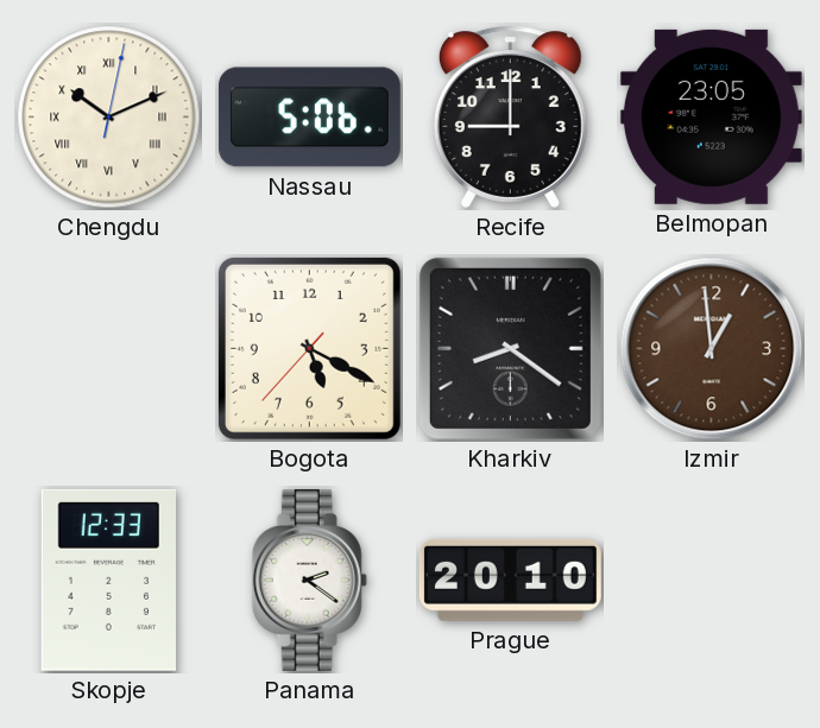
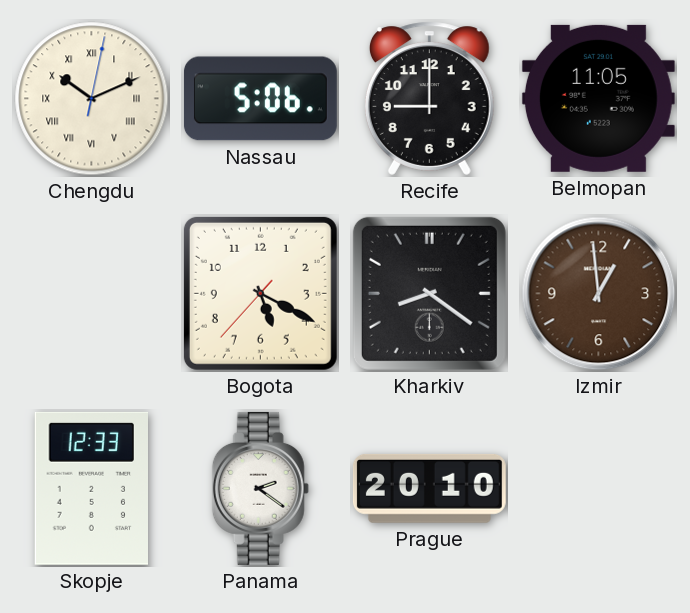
Belmopan: 23:05 -> 11:05
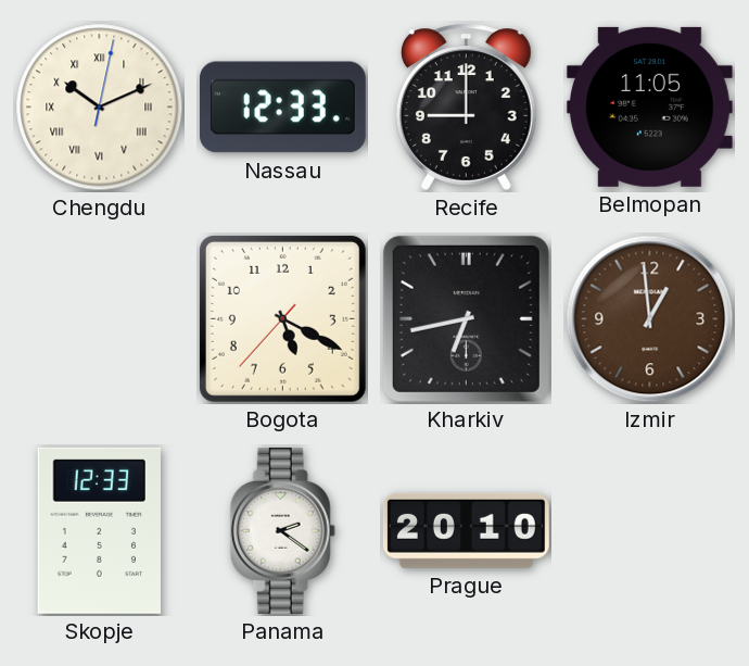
Nassau: 5:06 -> 12:33
Kharkiv: 8:21 -> 6:43
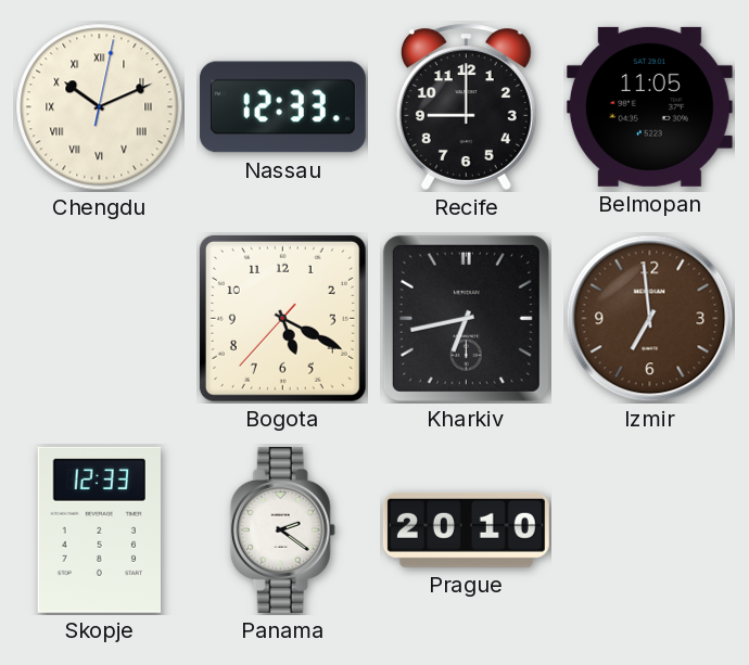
Izmir: 12:59 -> 6:59
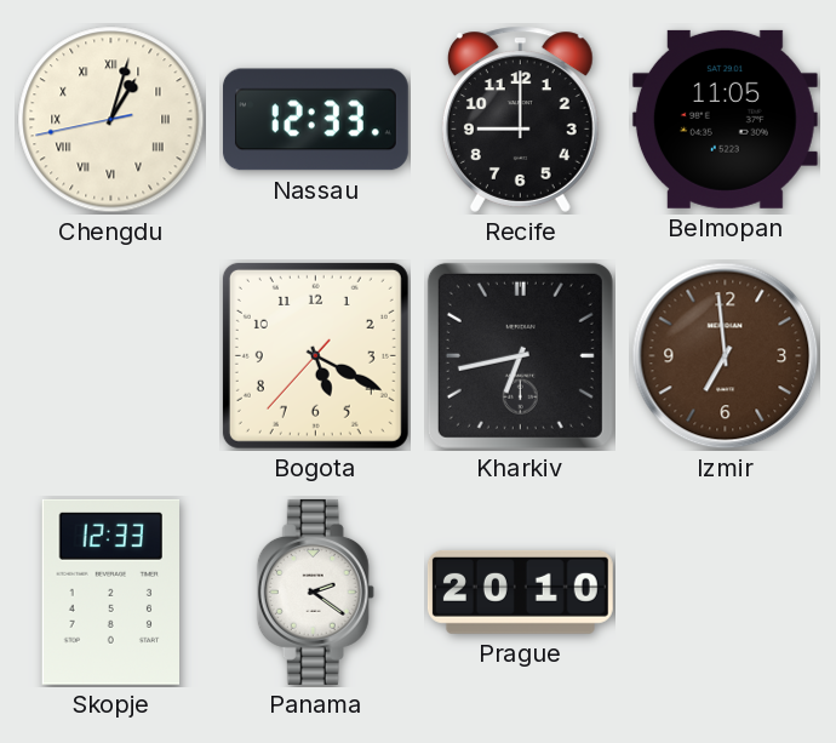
Chengdu: 10:11 -> 1:02
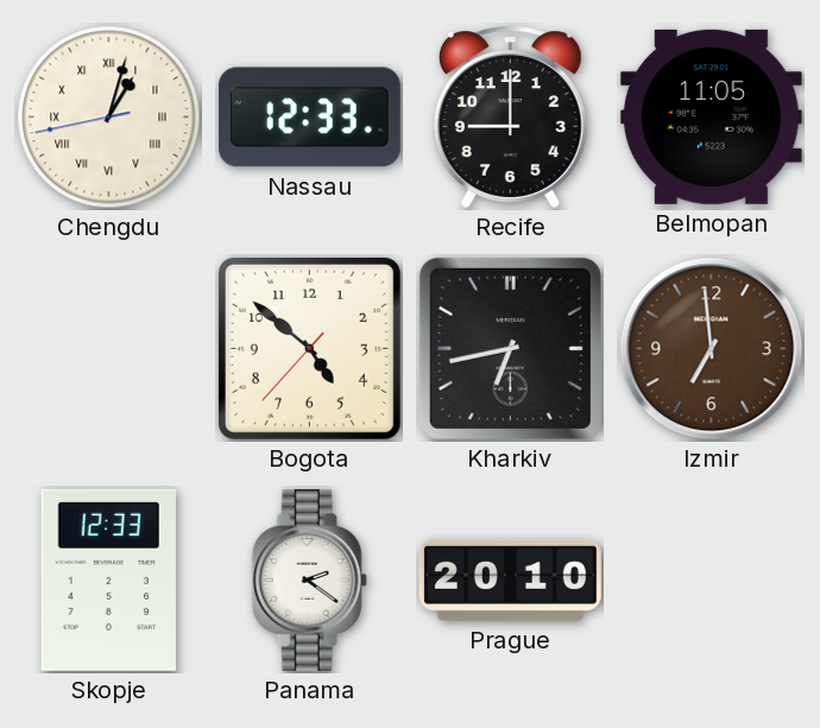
Bogota: 5:19 -> 4:51
